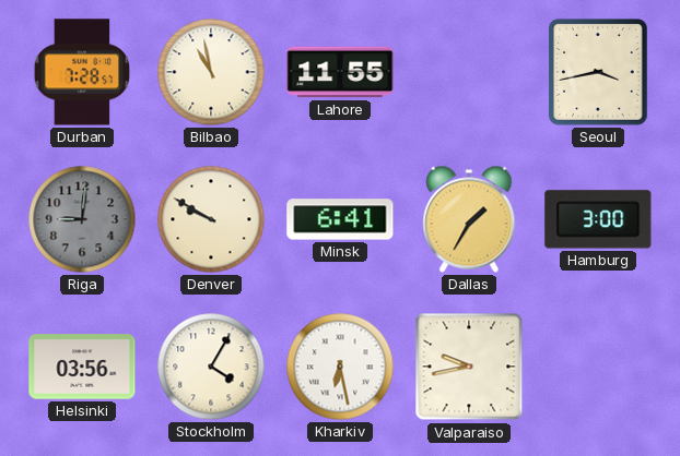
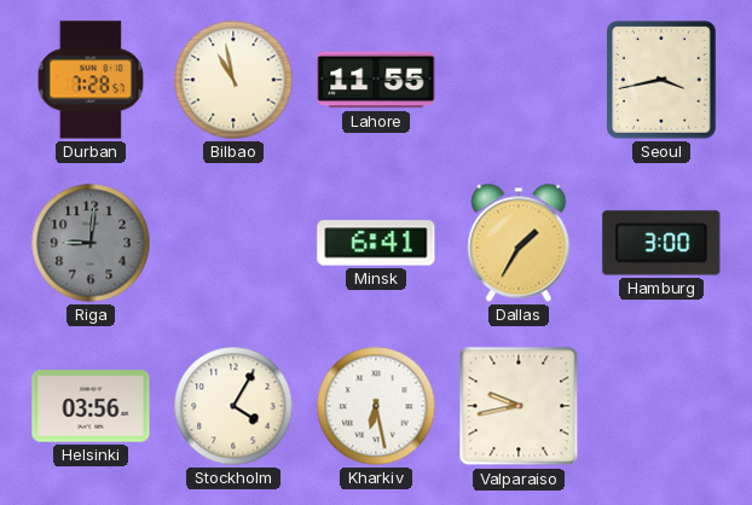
Denver: 9:50 -> none
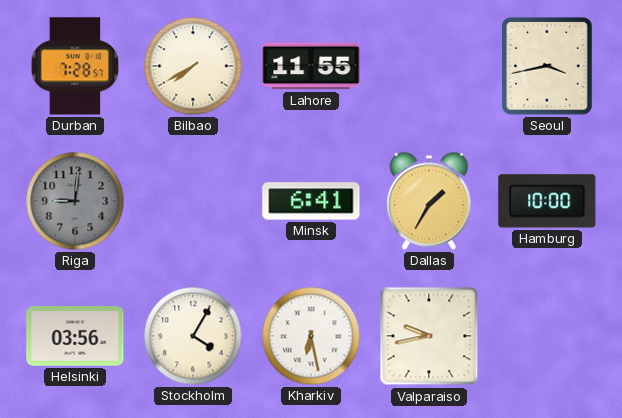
Bilbao: 10:58 -> 7:40
Hamburg: 3:00 -> 10:00
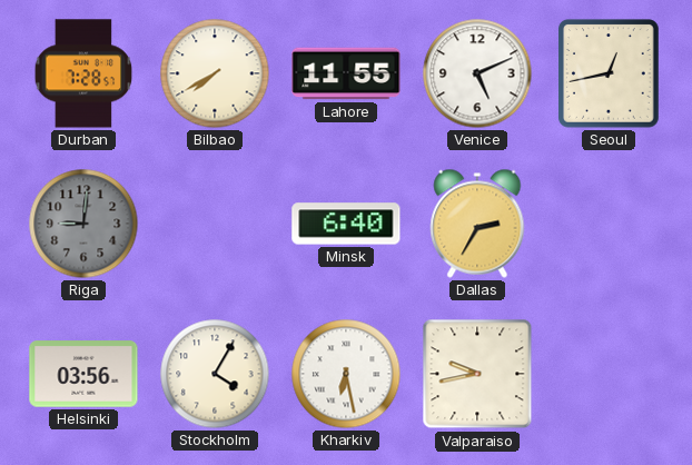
Venice: none -> 5:11
Seoul: 3:43 -> 12:43
Minsk: 6:41 -> 6:40
Dallas: 1:35 -> 2:35
Hamburg: 10:00 -> none
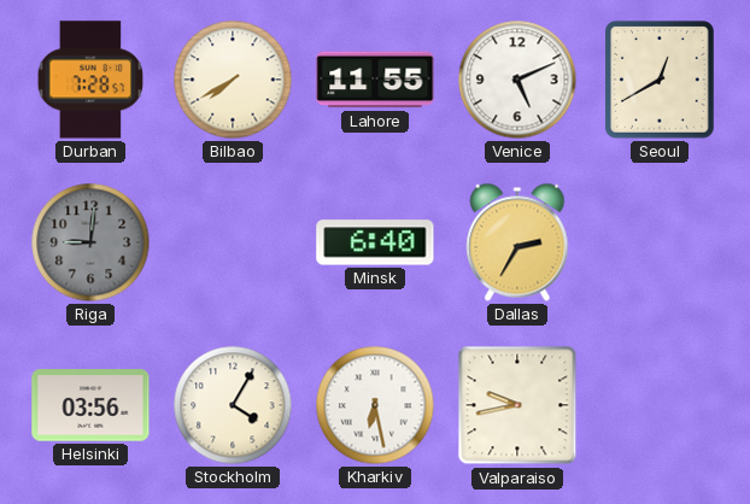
Seoul: 12:43 -> 12:40
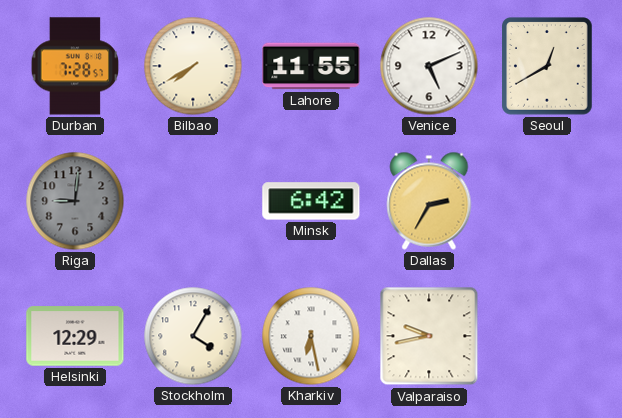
Minsk: 6:40 -> 6:42
Helsinki: 03:56 -> 12:29
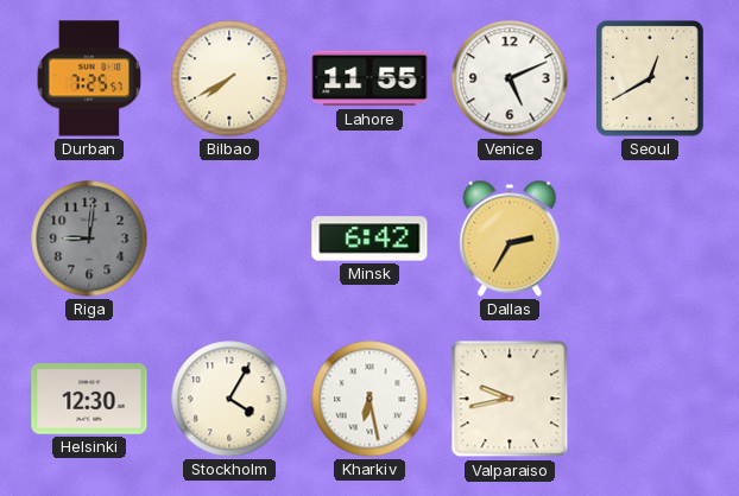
Durban: 7:28 -> 7:25
Helsinki: 12:29 -> 12:30
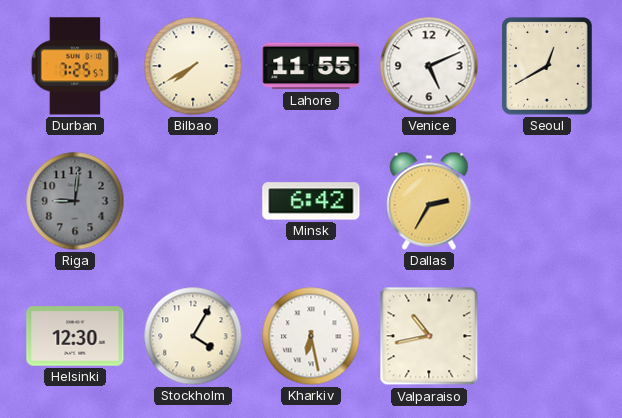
Valparaiso: 9:43 -> 10:43
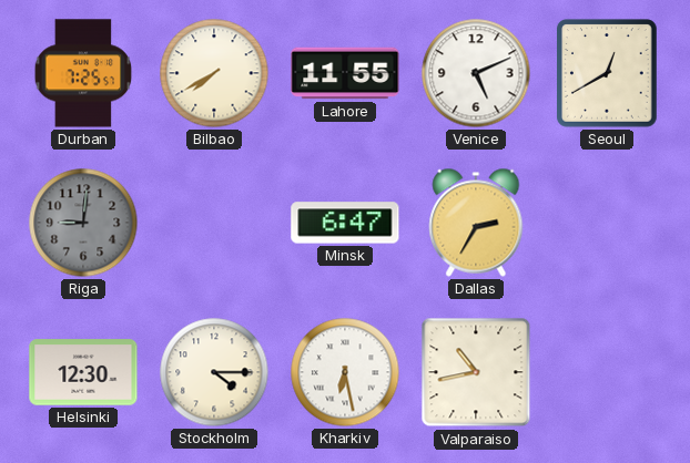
Minsk: 6:42 -> 6:47
Stockholm: 4:05 -> 4:15
